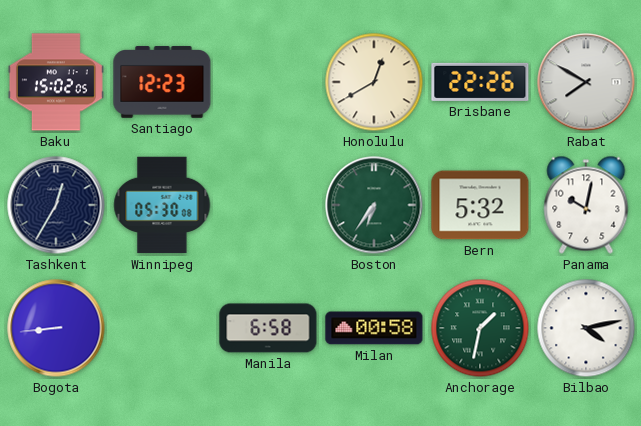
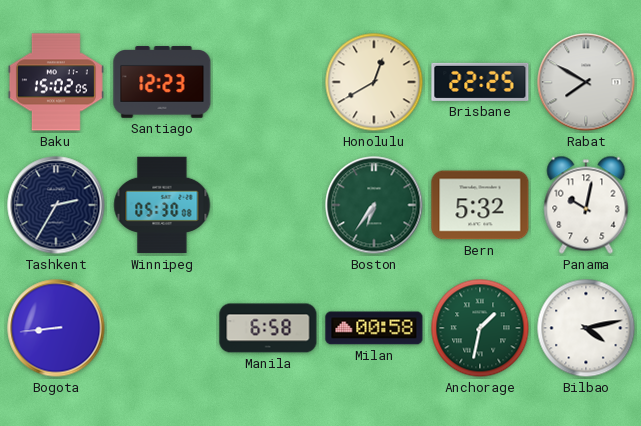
Brisbane: 22:26 -> 22:25
Tashkent: 12:35 -> 2:35
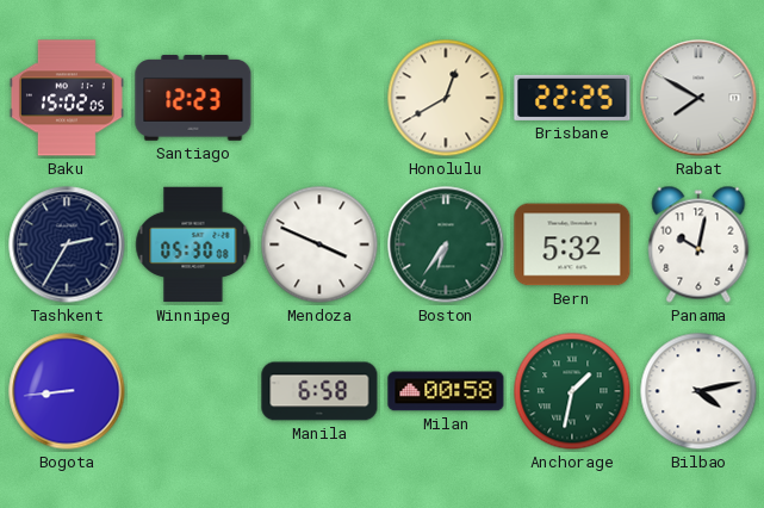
Mendoza: none -> 3:49
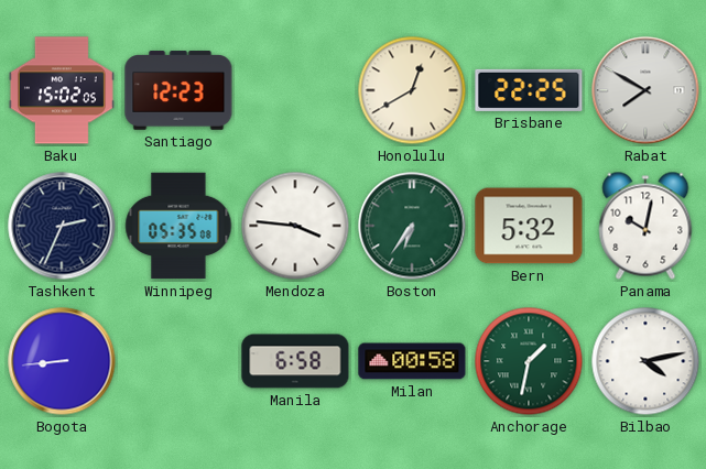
Tashkent: 2:35 -> 2:34
Winnipeg: 05:30 -> 05:35
Mendoza: 3:49 -> 3:46
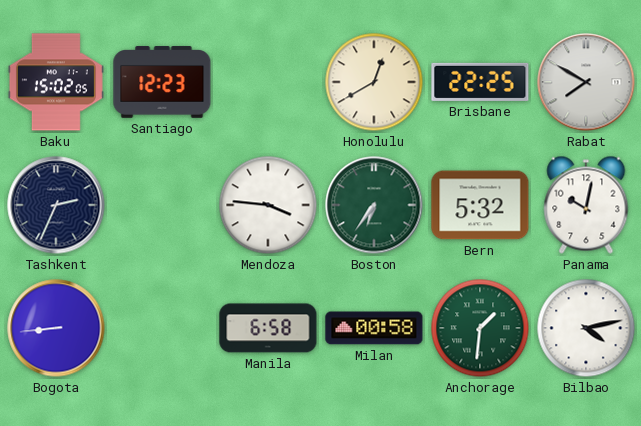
Winnipeg: 05:35 -> none
Anchorage: 1:32 -> 1:31
